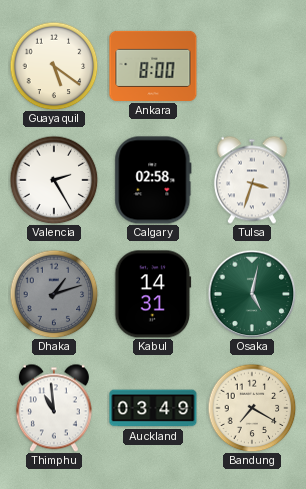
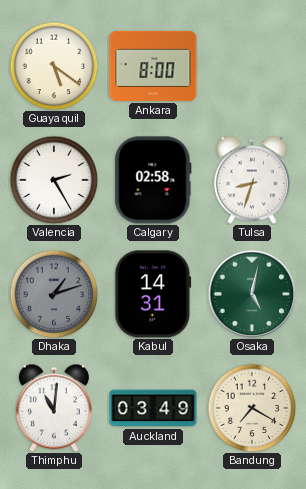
Tulsa: 3:33 -> 8:33
Thimphu: 10:59 -> 11:01
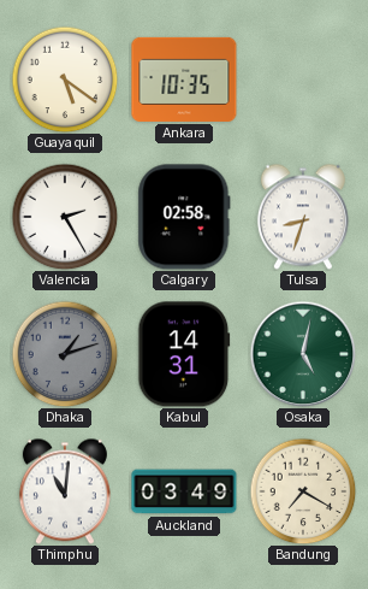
Ankara: 8:00 -> 10:35
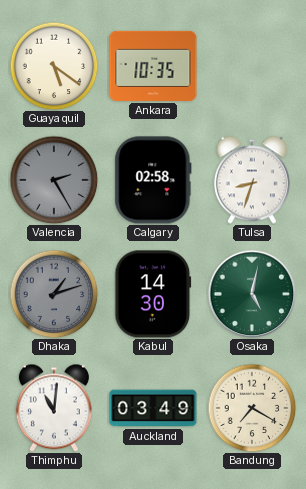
Valencia dial: white -> grey
Kabul: 14:31 -> 14:30
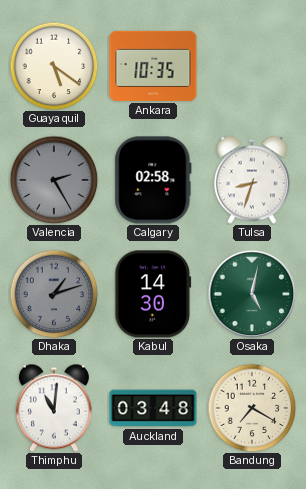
Auckland: 03:49 -> 03:48
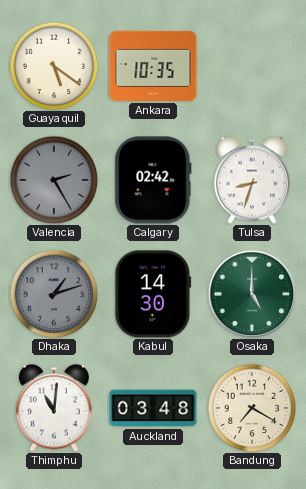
Calgary: 02:58 -> 02:42
Osaka: 5:02 -> 5:00
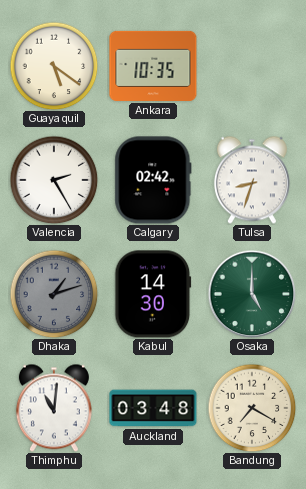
Valencia dial: grey -> white
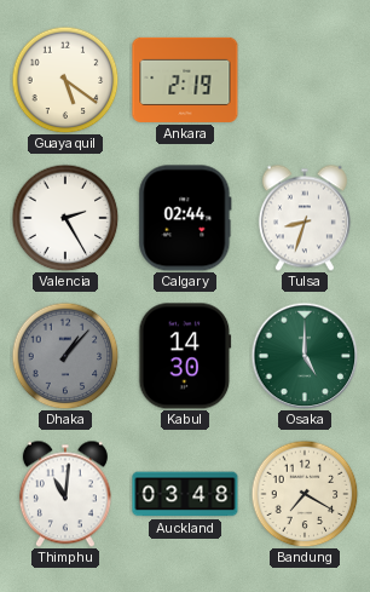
Ankara: 10:35 -> 2:19
Calgary: 02:42 -> 02:44
Dhaka: 1:12 -> 1:07
